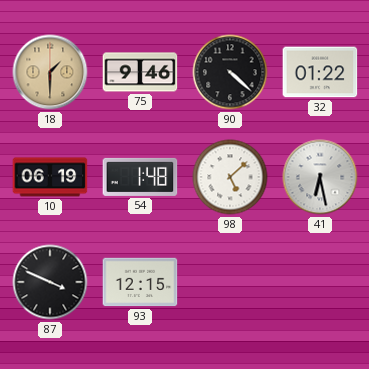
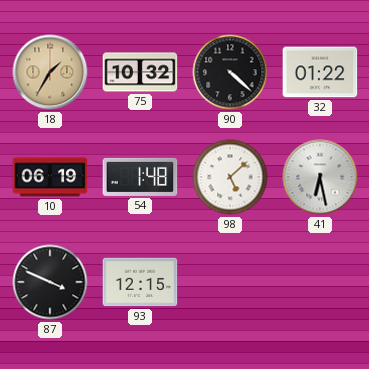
18: 1:30 -> 1:35
75: 9:46 -> 10:32
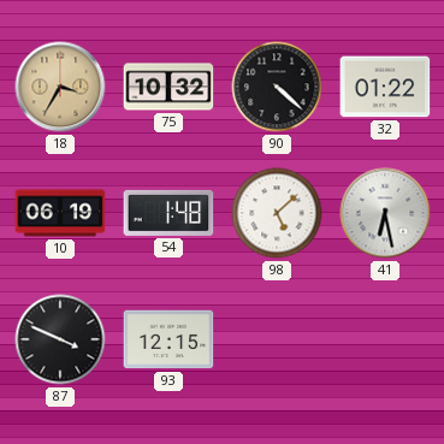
18: 1:35 -> 3:35
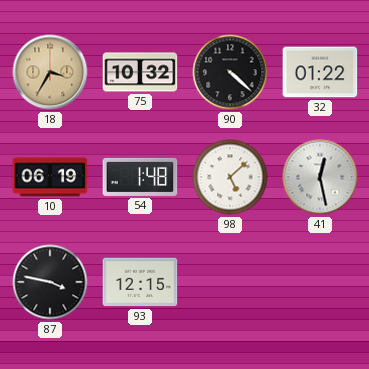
41: 6:28 -> 12:28
87: 3:49 -> 3:47
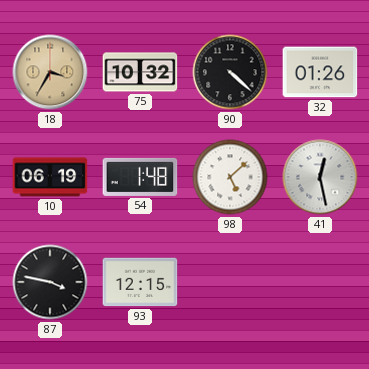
32: 01:22 -> 01:26
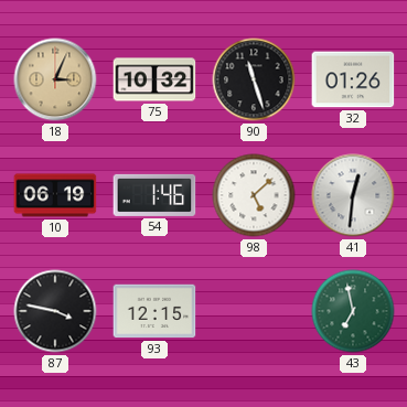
18: 3:35 -> 3:04
90: 4:22 -> 11:27
54: 1:48 -> 1:46
41: 12:28 -> 12:31
43: none -> 6:58
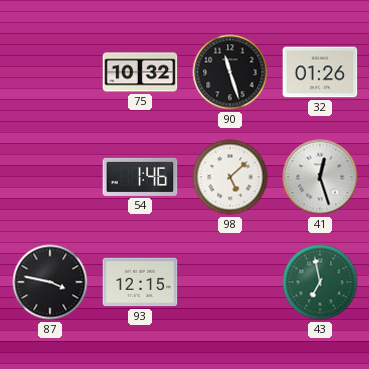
18: 3:04 -> none
10: 06:19 -> none
41: 12:31 -> 12:27
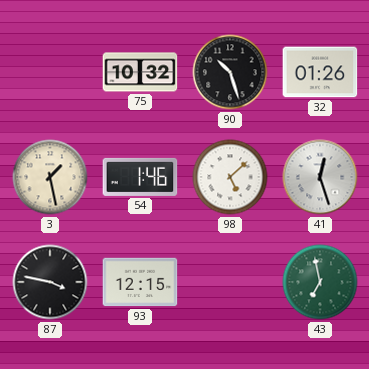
90: 11:27 -> 10:27
3: none -> 1:28
